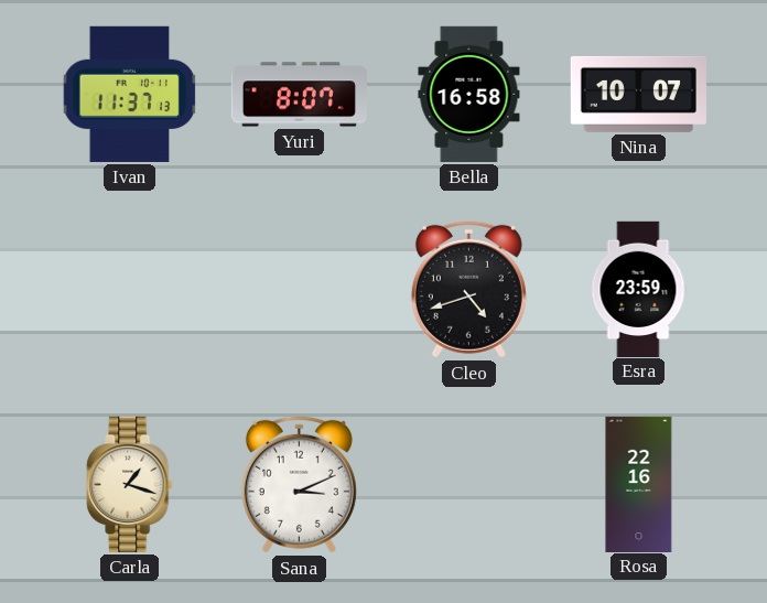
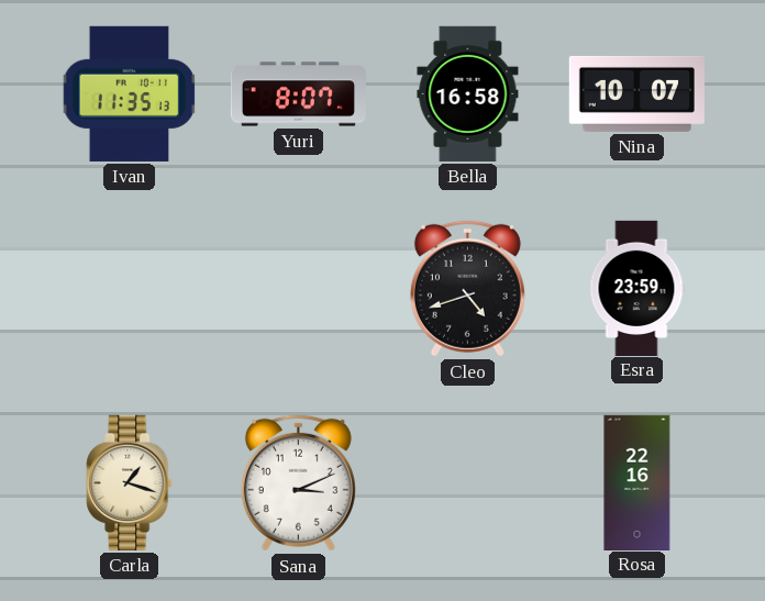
Ivan: 11:37 -> 11:35
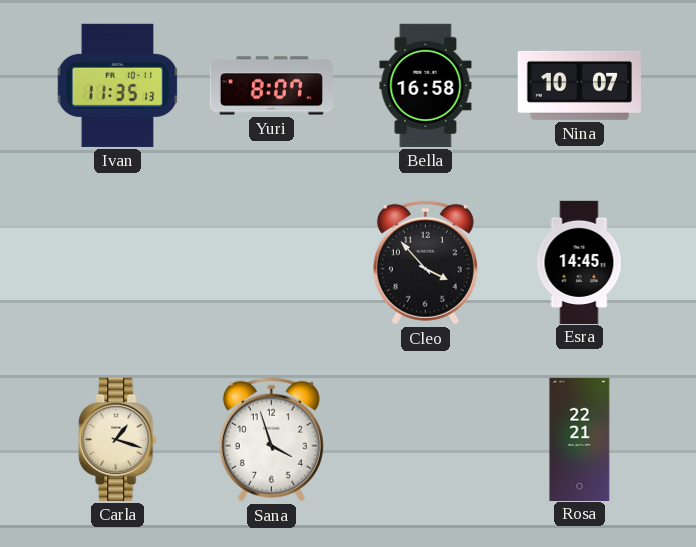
Cleo: 4:42 -> 3:53
Esra: 23:59 -> 14:45
Sana: 3:11 -> 3:57
Rosa: 22:16 -> 22:21
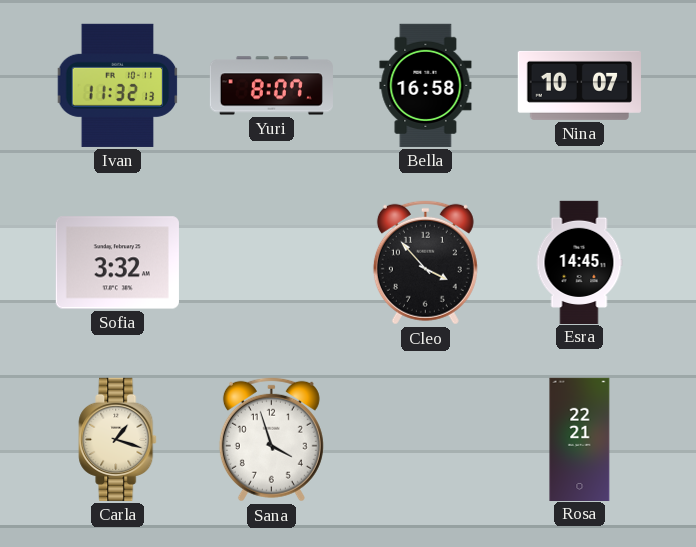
Ivan: 11:35 -> 11:32
Sofia: none -> 3:32
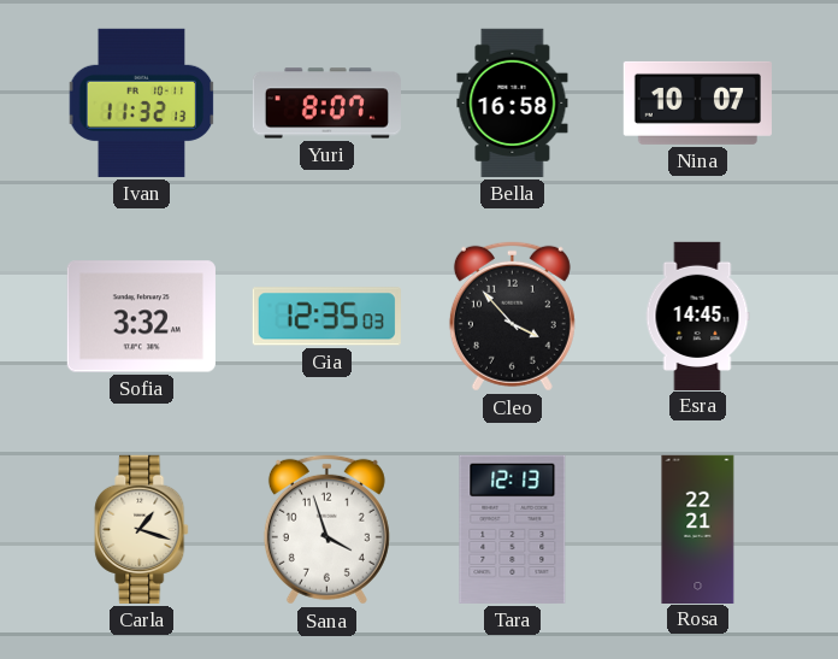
Gia: none -> 12:35
Tara: none -> 12:13
